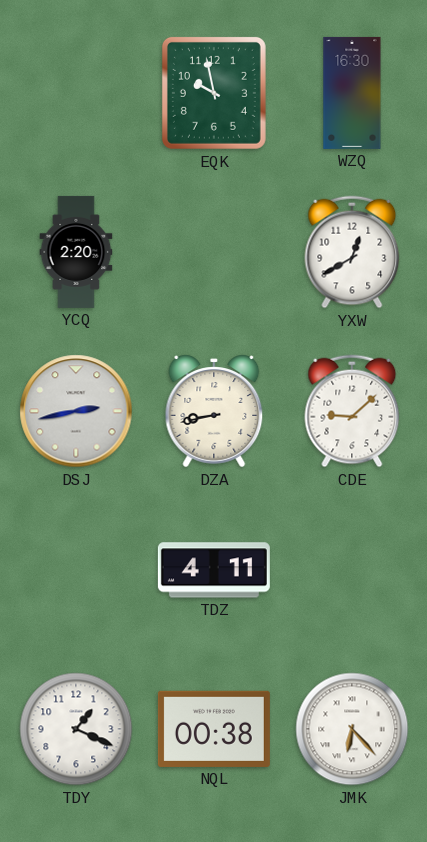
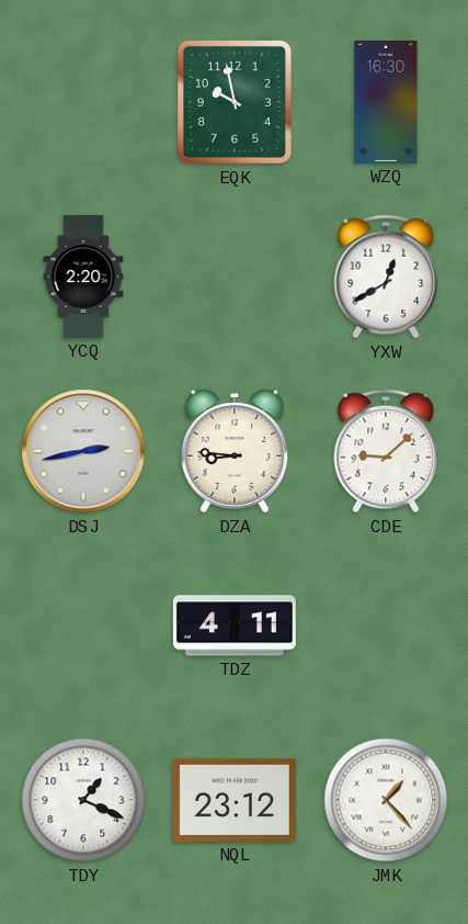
DZA: 8:43 -> 8:46
NQL: 00:38 -> 23:12
JMK: 6:23 -> 1:23
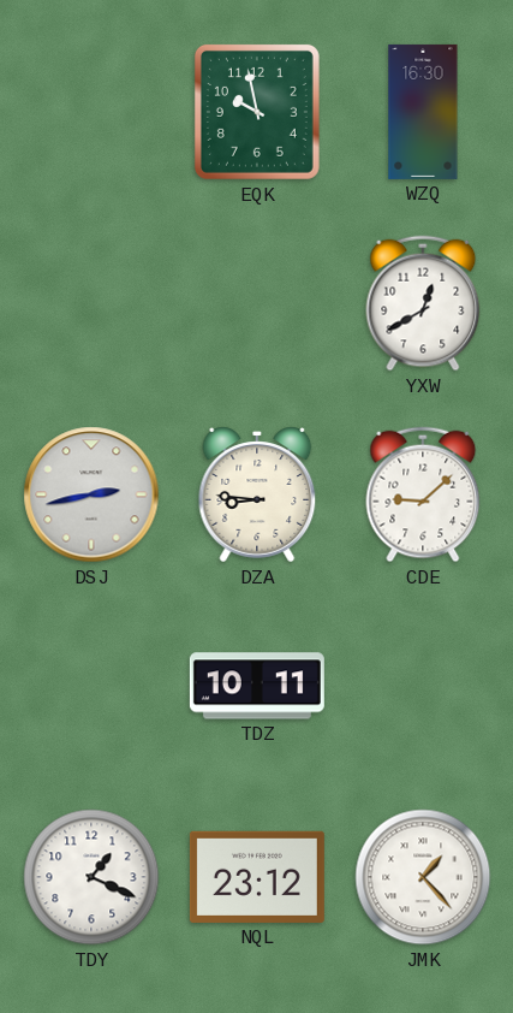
YCQ: 2:20 -> none
TDZ: 4:11 -> 10:11
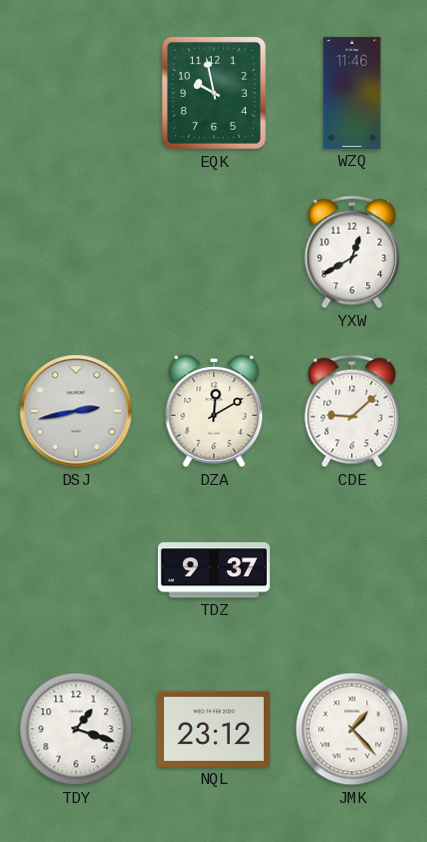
WZQ: 16:30 -> 11:46
DZA: 8:46 -> 12:10
TDZ: 10:11 -> 9:37
TDY: 1:19 -> 1:18
